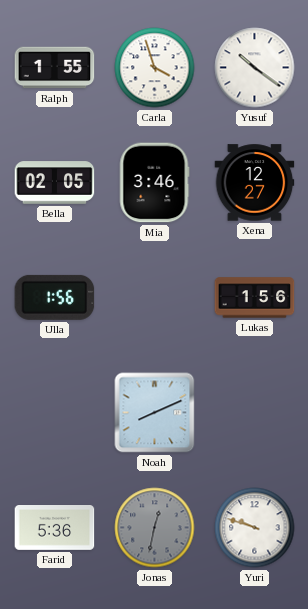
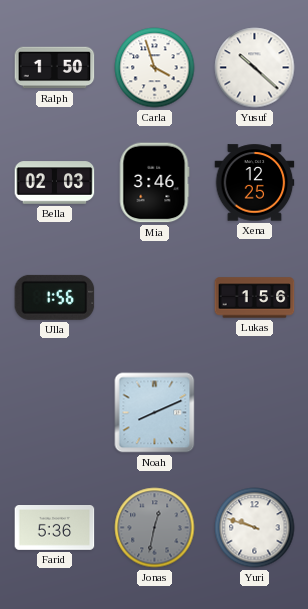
Ralph: 1:55 -> 1:50
Yusuf: 10:21 -> 10:22
Bella: 02:05 -> 02:03
Xena: 12:27 -> 12:25
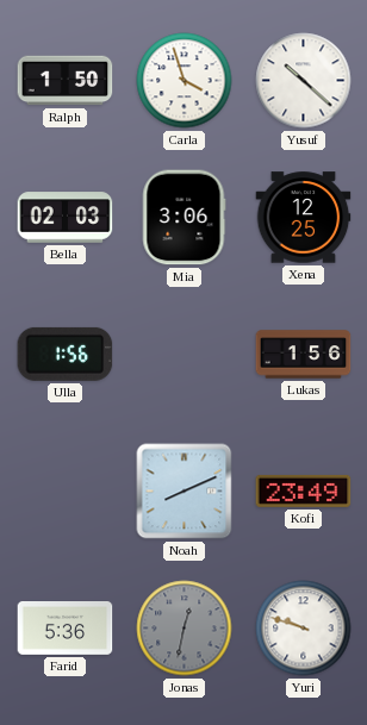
Mia: 3:46 -> 3:06
Kofi: none -> 23:49
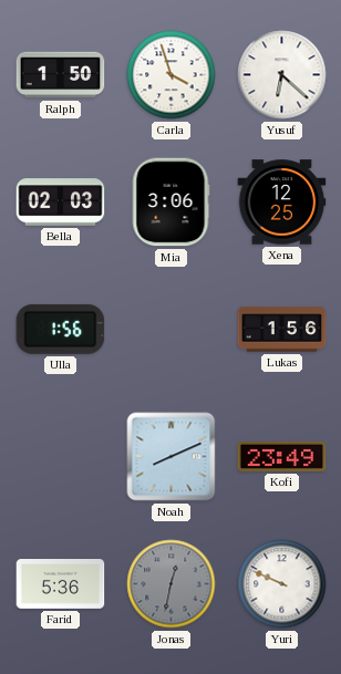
Yusuf: 10:22 -> 6:22
Yuri: 9:48 -> 9:49
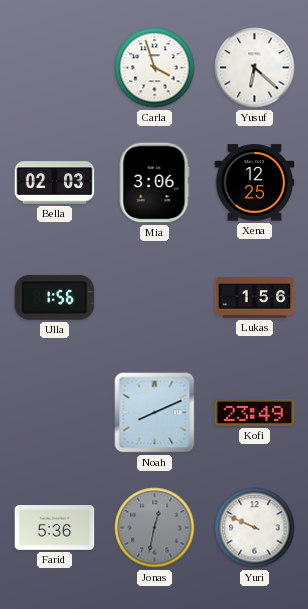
Ralph: 1:50 -> none
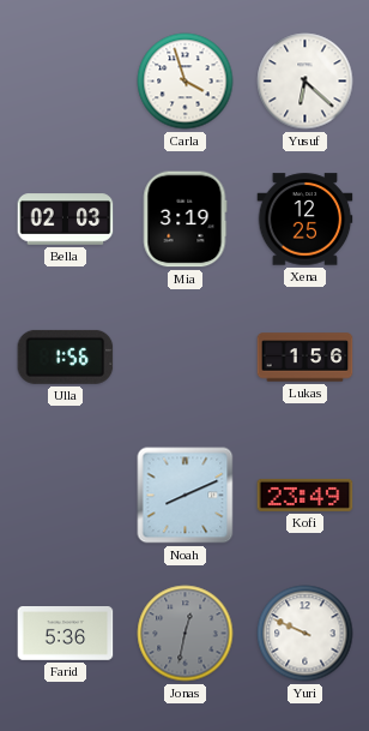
Mia: 3:06 -> 3:19
